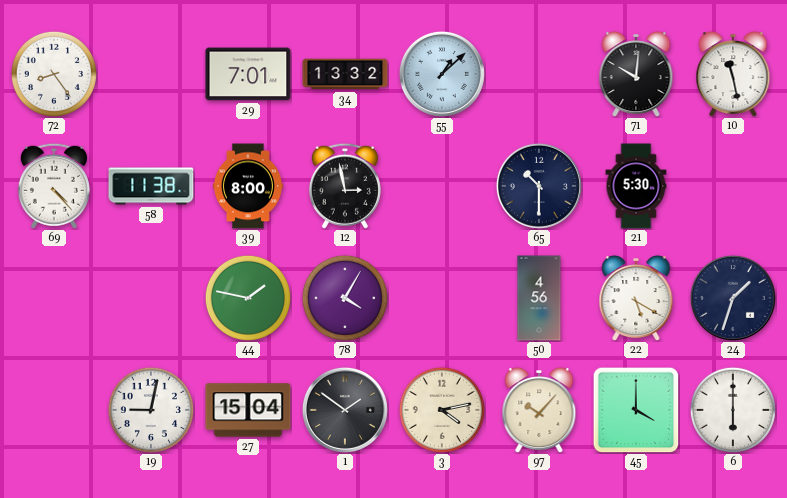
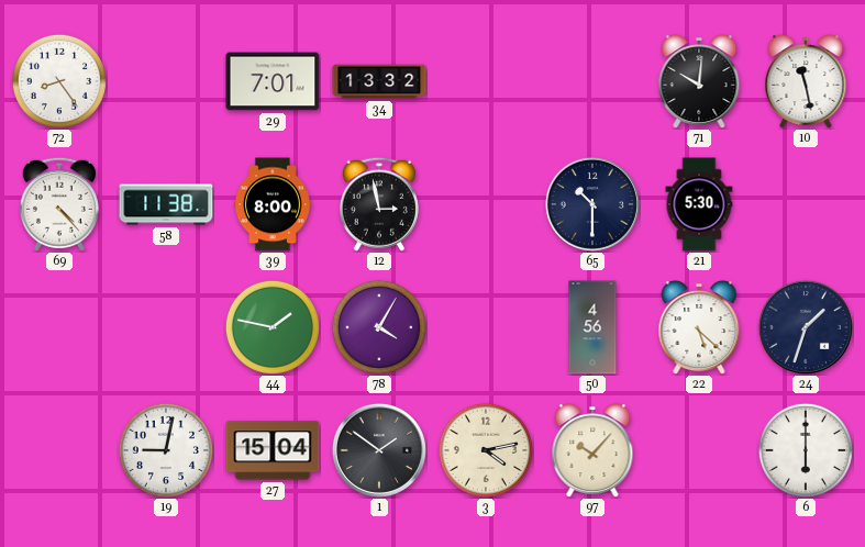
55: 1:08 -> none
22: 5:20 -> 5:22
45: 4:00 -> none
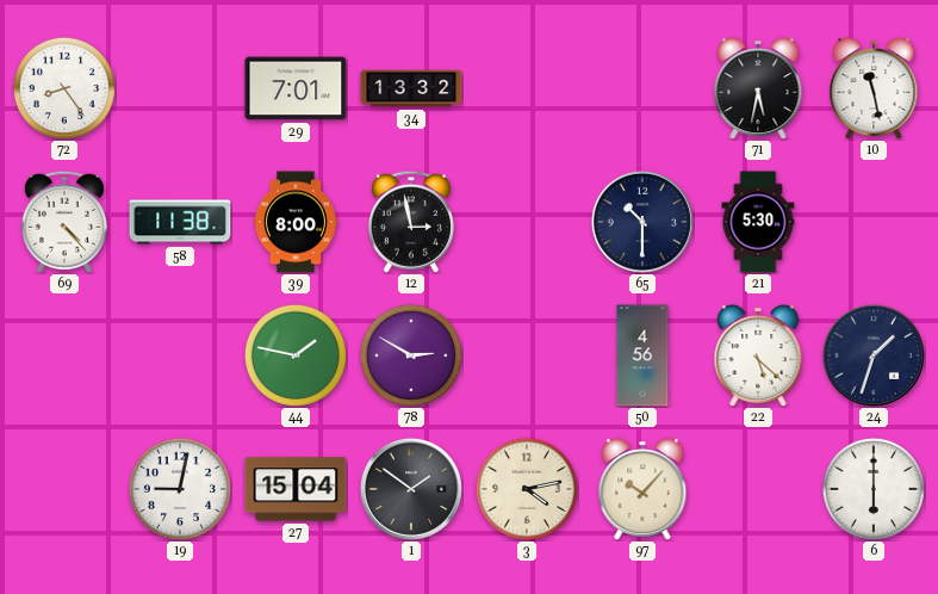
71: 10:01 -> 5:32
78: 4:05 -> 2:50
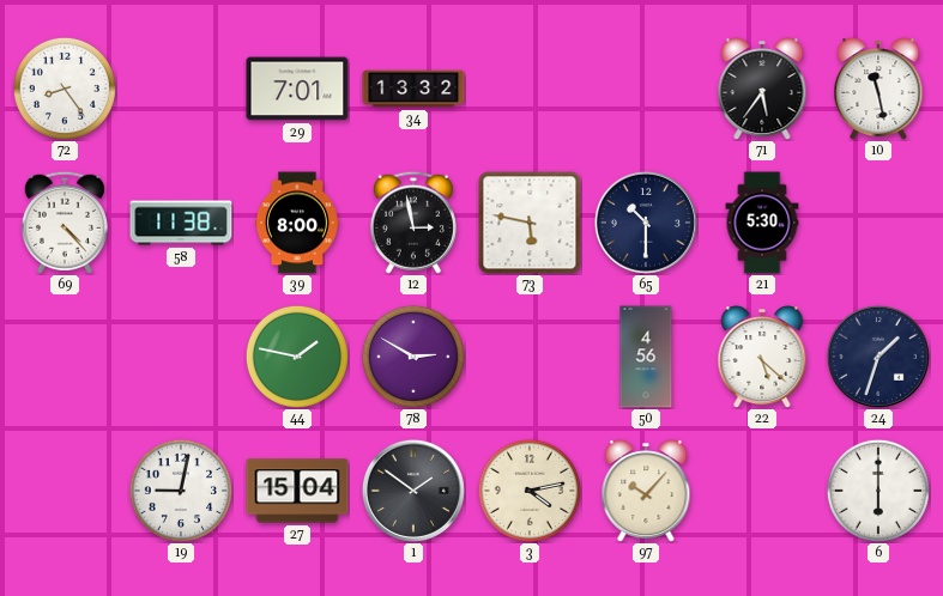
71: 5:32 -> 5:36
73: none -> 5:47
